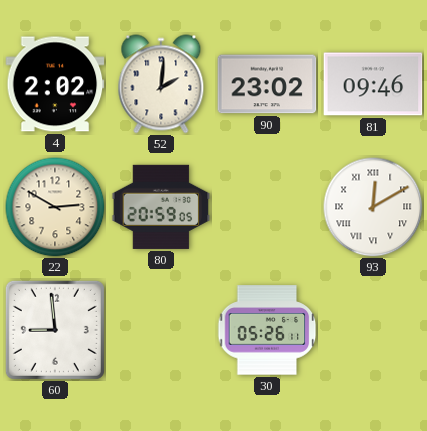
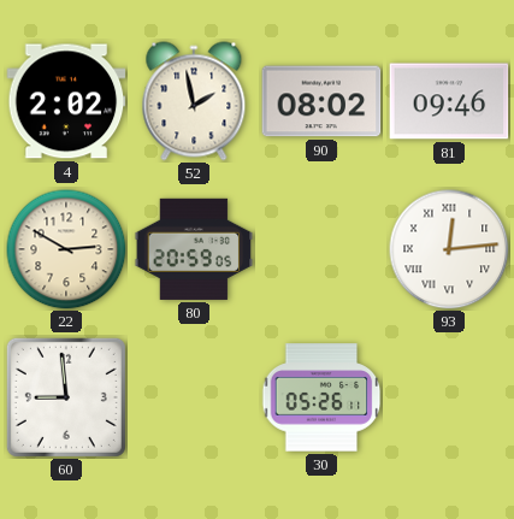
52: 2:01 -> 1:58
90: 23:02 -> 08:02
93: 12:10 -> 12:14
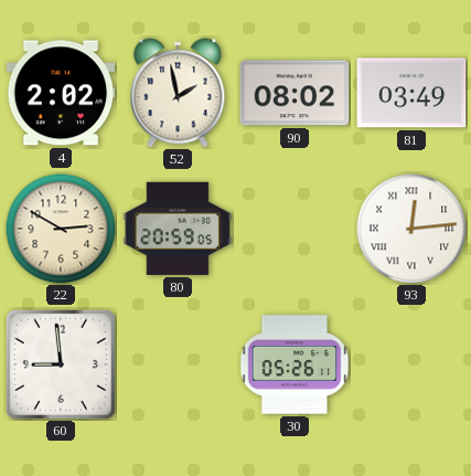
81: 09:46 -> 03:49
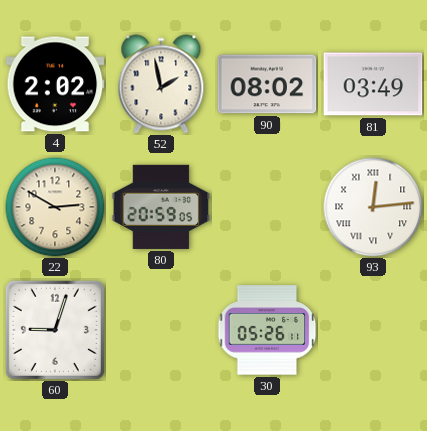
60: 8:59 -> 9:03
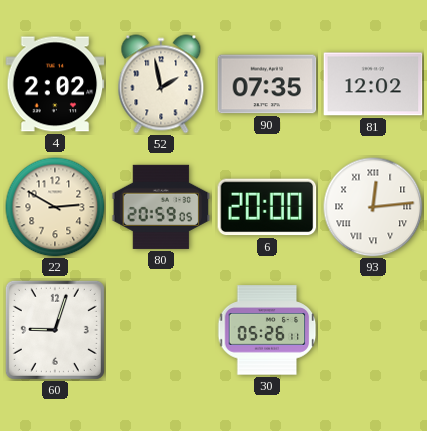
90: 08:02 -> 07:35
81: 03:49 -> 12:02
6: none -> 20:00
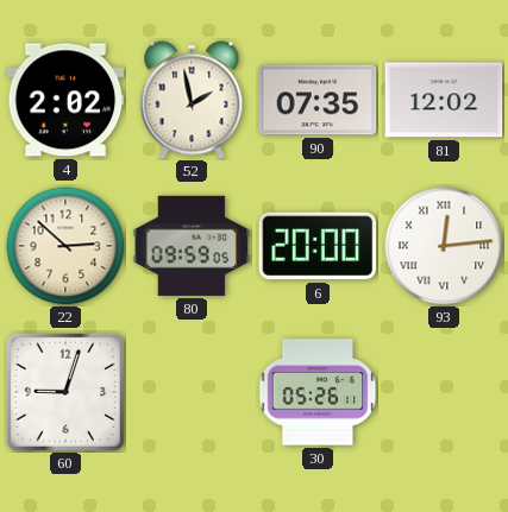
22: 2:50 -> 2:52
80: 20:59 -> 09:59
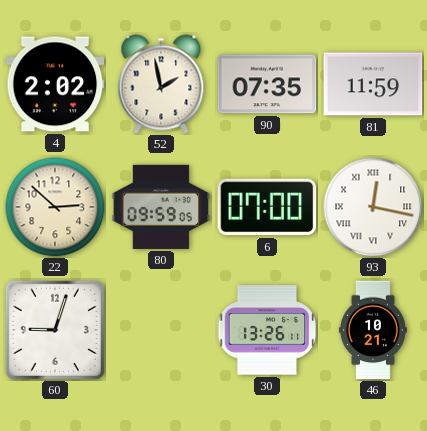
81: 12:02 -> 11:59
6: 20:00 -> 07:00
93: 12:14 -> 12:17
30: 05:26 -> 13:26
46: none -> 10:21
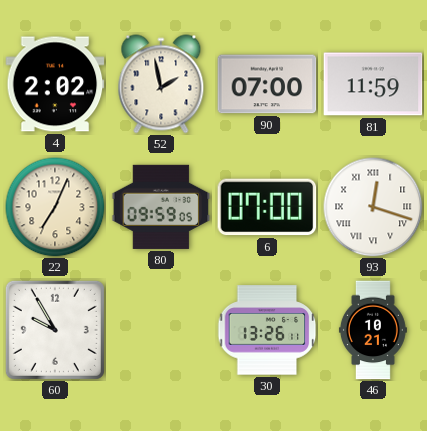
90: 07:35 -> 07:00
22: 2:52 -> 7:04
93: 12:17 -> 12:18
60: 9:03 -> 9:55
